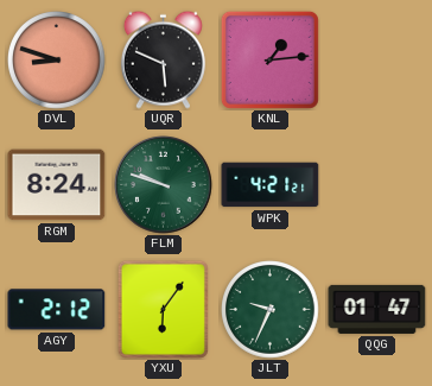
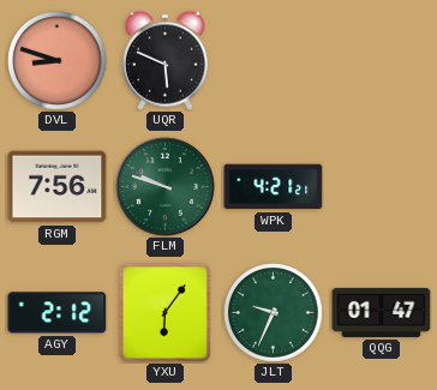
KNL: 1:14 -> none
RGM: 8:24 -> 7:56
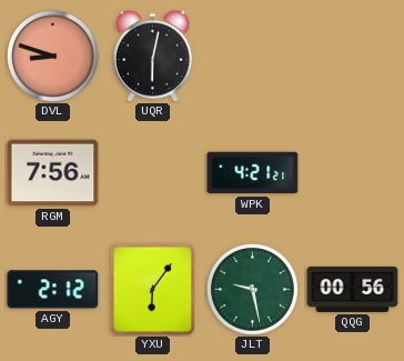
UQR: 5:49 -> 6:02
FLM: 9:48 -> none
JLT: 9:34 -> 9:28
QQG: 01:47 -> 00:56
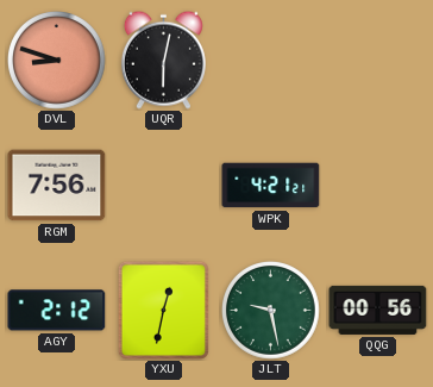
YXU: 6:06 -> 12:32
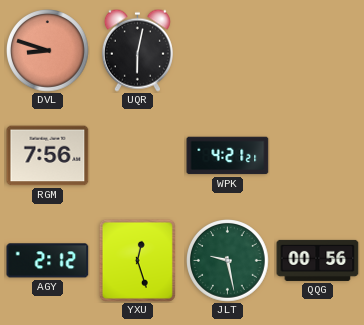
YXU: 12:32 -> 12:27
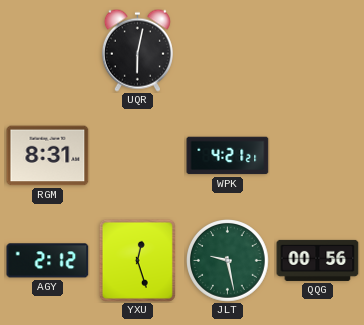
DVL: 8:48 -> none
RGM: 7:56 -> 8:31
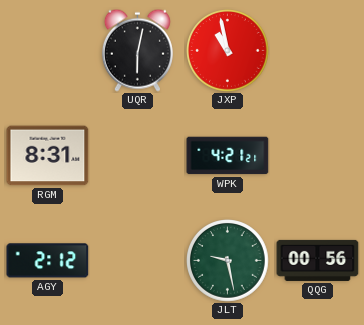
JXP: none -> 10:58
YXU: 12:27 -> none
